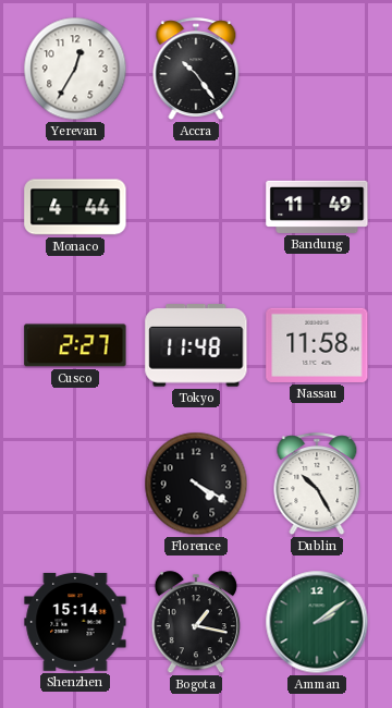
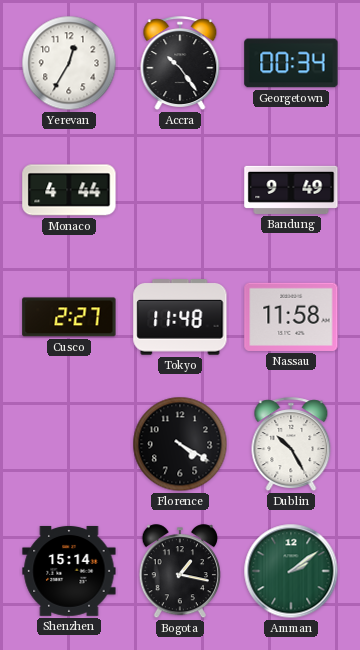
Georgetown: none -> 00:34
Bandung: 11:49 -> 9:49
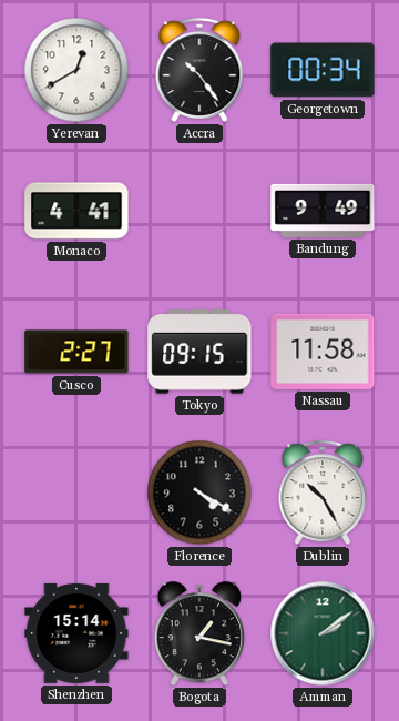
Yerevan: 12:35 -> 12:40
Monaco: 4:44 -> 4:41
Tokyo: 11:48 -> 09:15
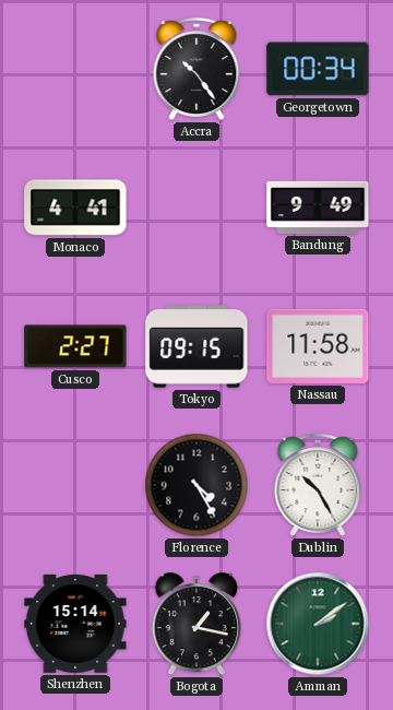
Yerevan: 12:40 -> none
Florence: 4:20 -> 4:25
